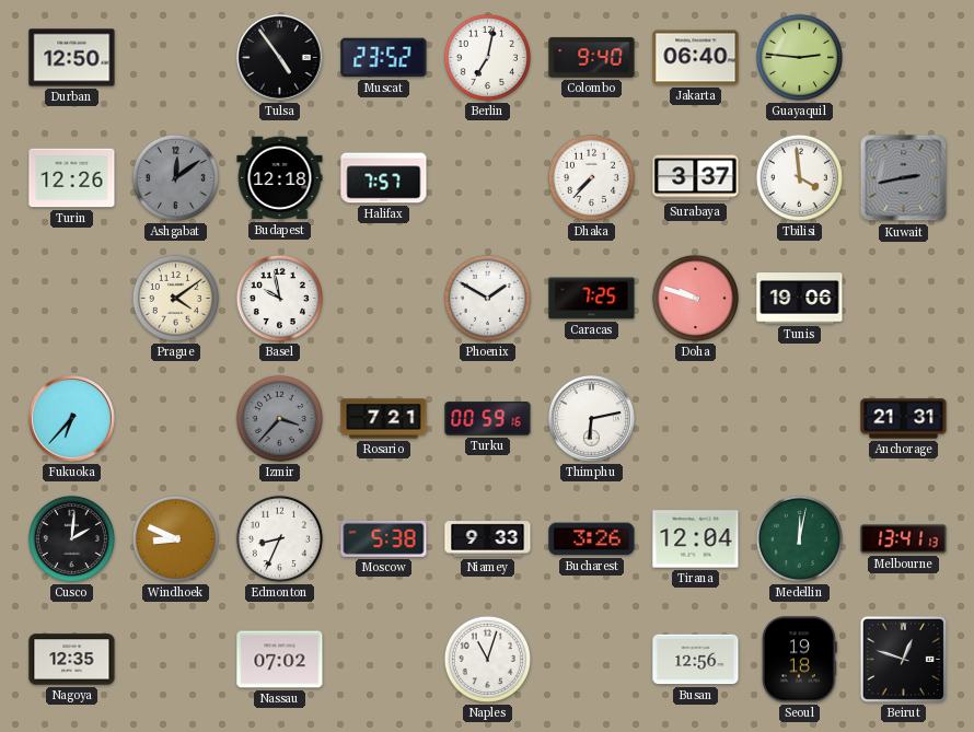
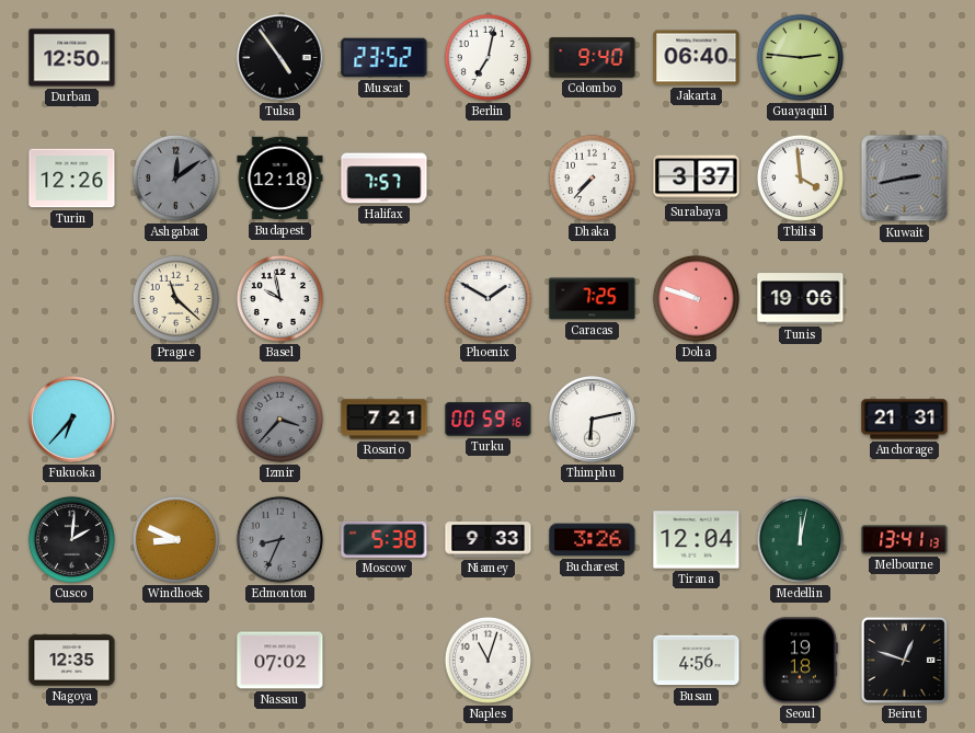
Prague: 4:09 -> 11:22
Edmonton dial: white -> grey
Busan: 12:56 -> 4:56
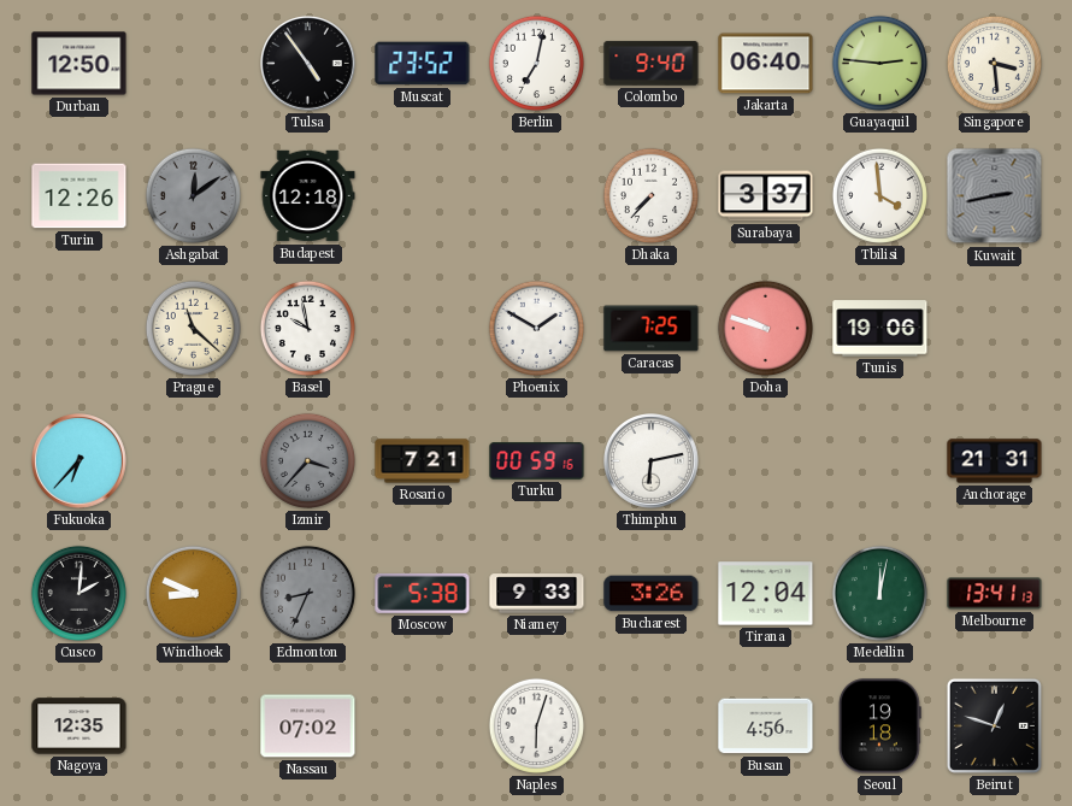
Singapore: none -> 3:29
Halifax: 7:57 -> none
Naples: 11:03 -> 6:03
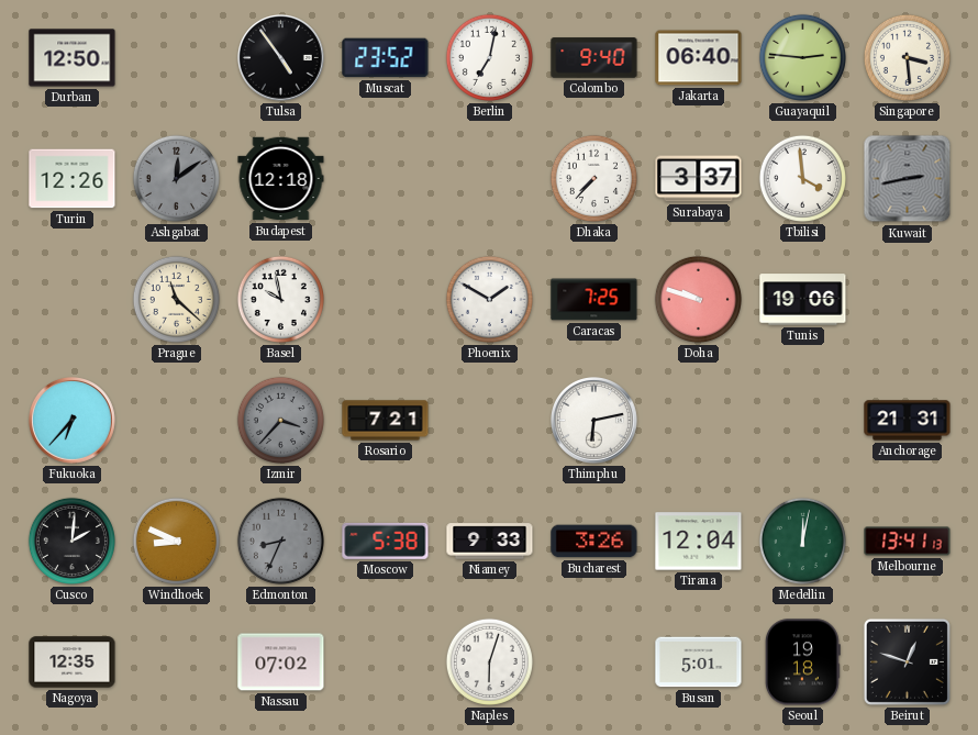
Turku: 00:59 -> none
Busan: 4:56 -> 5:01
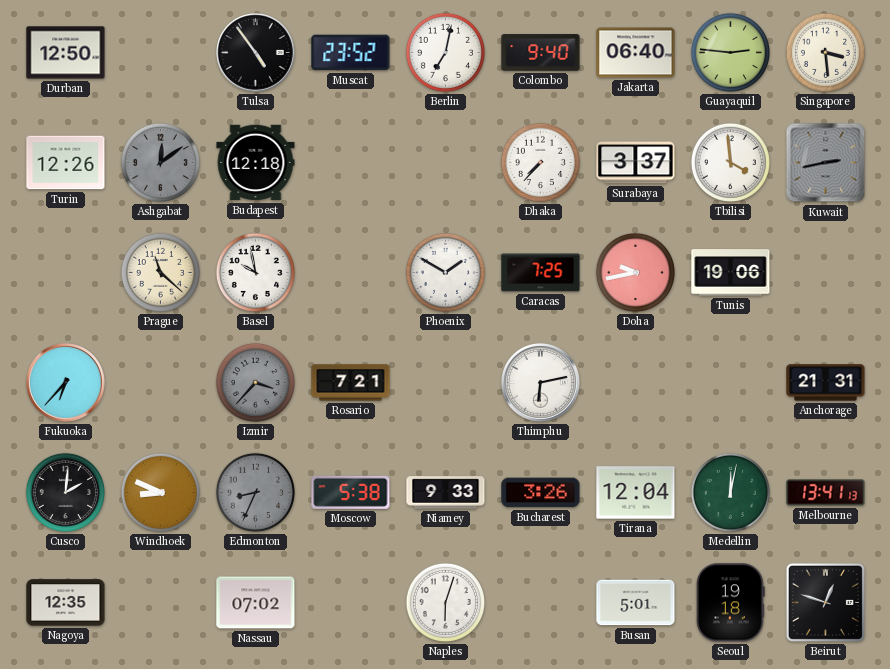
Doha: 9:48 -> 9:43
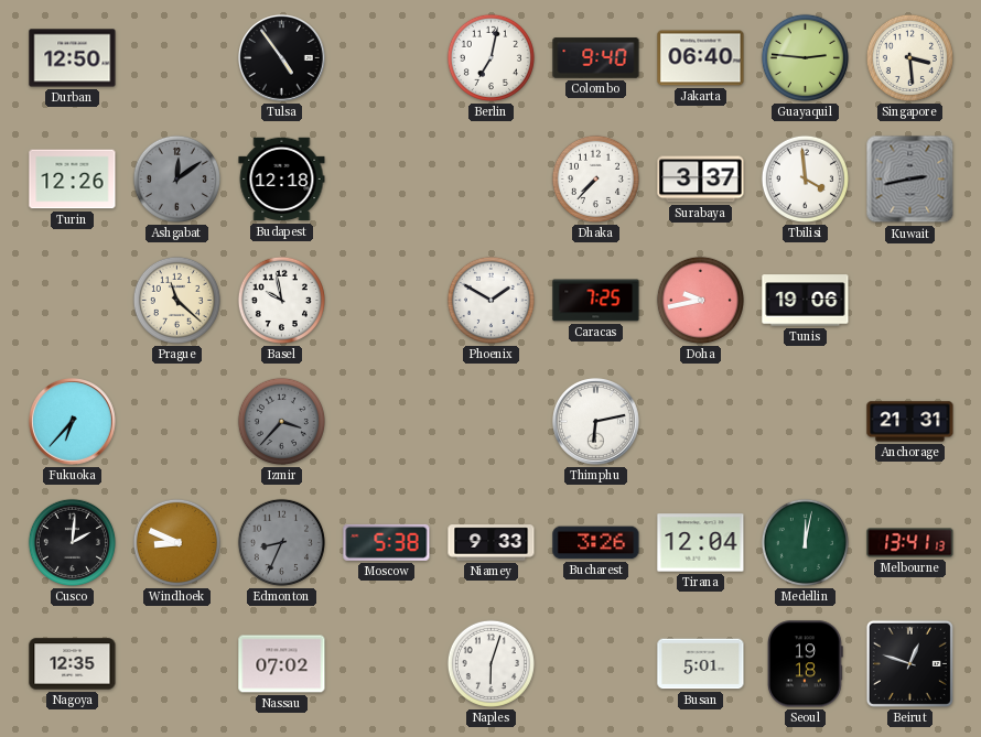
Muscat: 23:52 -> none
Rosario: 7:21 -> none
